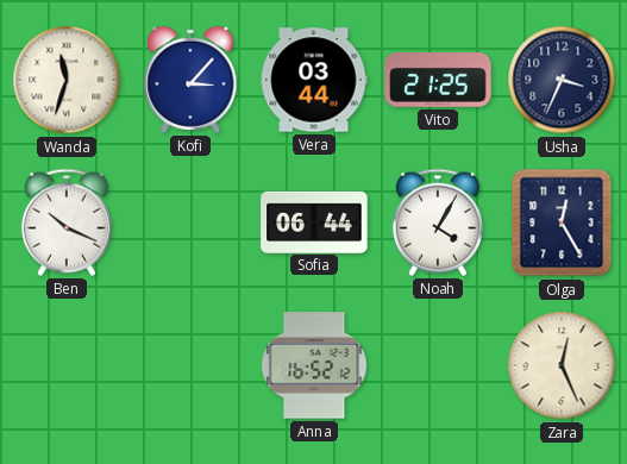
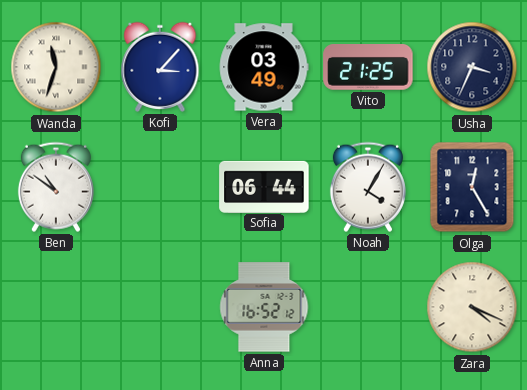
Vera: 03:44 -> 03:49
Ben: 10:19 -> 10:51
Zara: 12:26 -> 4:19
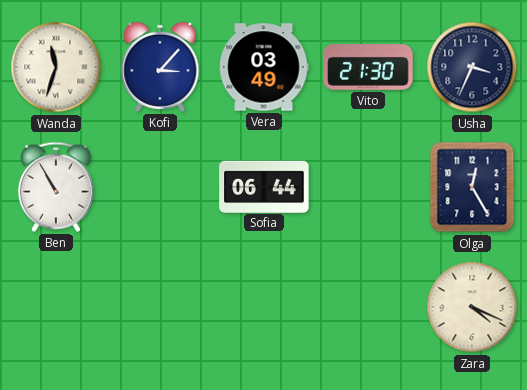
Vito: 21:25 -> 21:30
Ben: 10:51 -> 10:55
Noah: 4:05 -> none
Anna: 16:52 -> none
